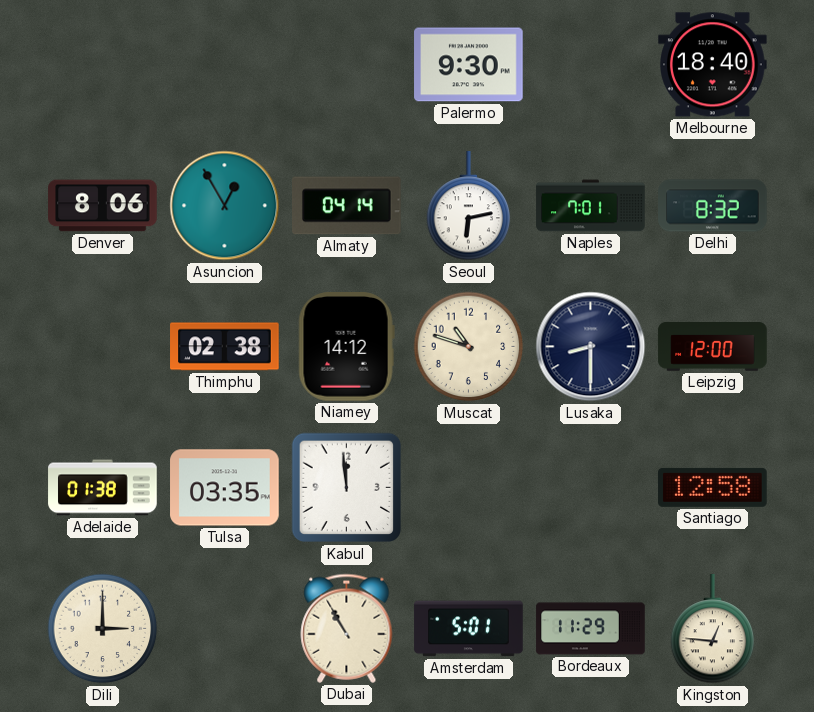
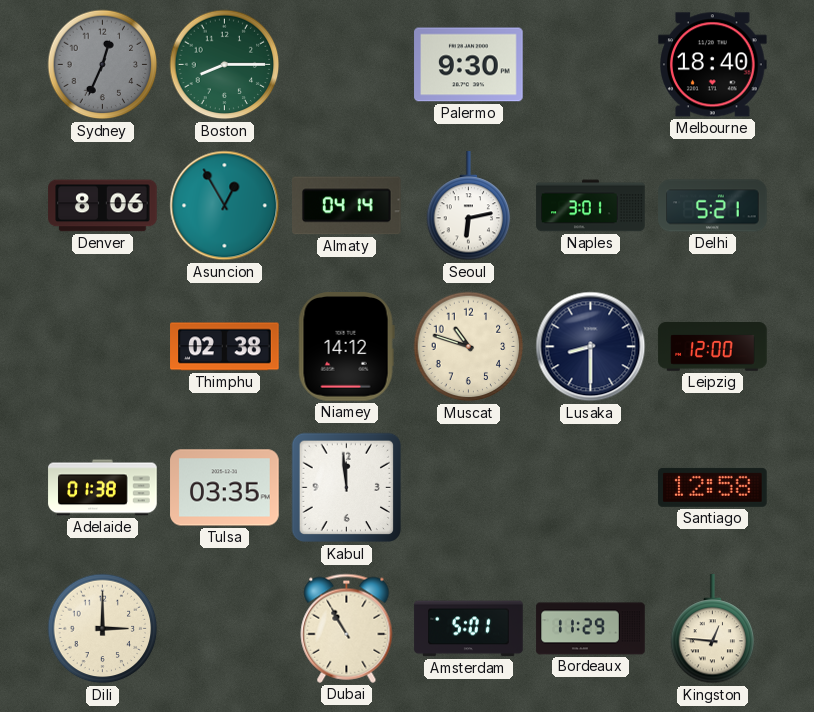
Sydney: none -> 12:34
Boston: none -> 8:15
Naples: 7:01 -> 3:01
Delhi: 8:32 -> 5:21
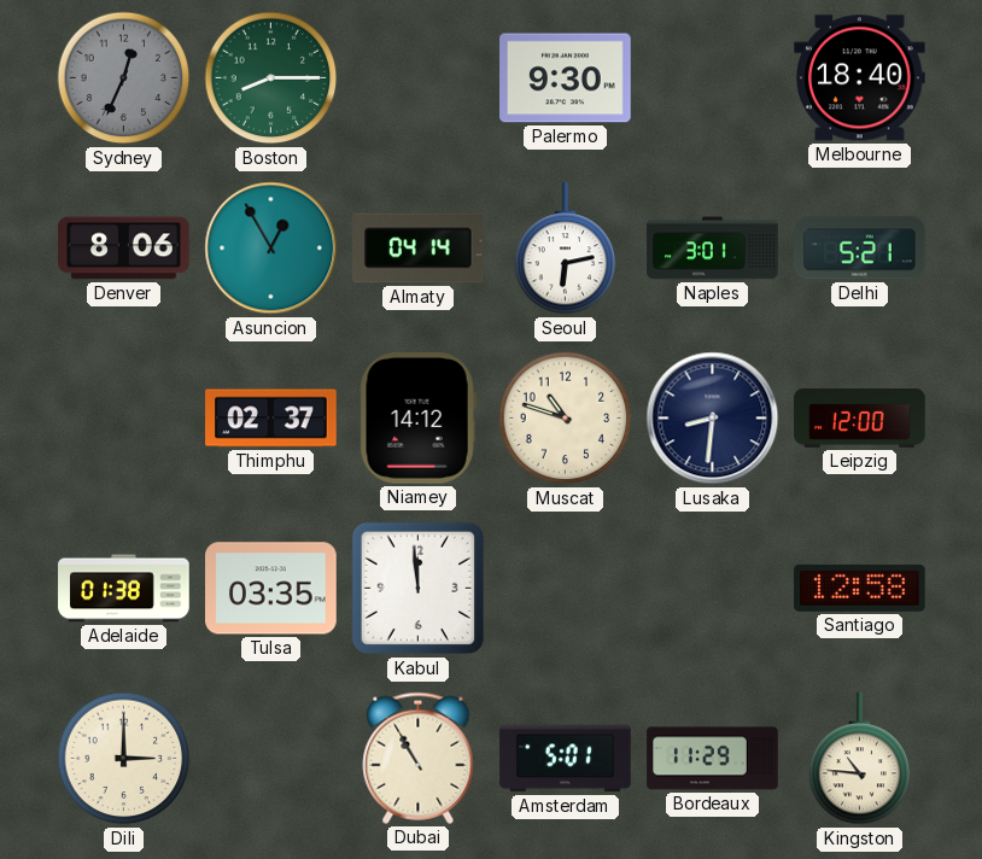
Thimphu: 02:38 -> 02:37
Lusaka: 8:30 -> 8:31
Kingston: 12:46 -> 10:46
